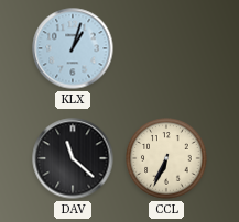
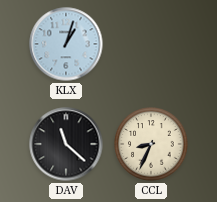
CCL: 6:34 -> 8:34
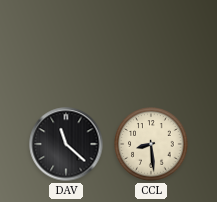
KLX: 1:03 -> none
CCL: 8:34 -> 8:29
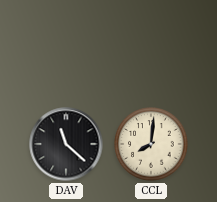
CCL: 8:29 -> 8:01
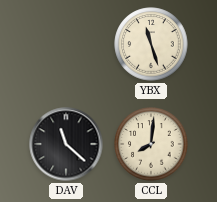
YBX: none -> 11:27
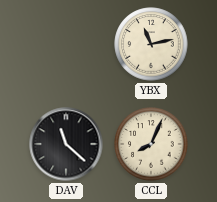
YBX: 11:27 -> 11:13
CCL: 8:01 -> 8:04
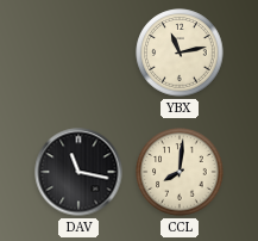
DAV: 11:22 -> 11:17
CCL: 8:04 -> 8:01
